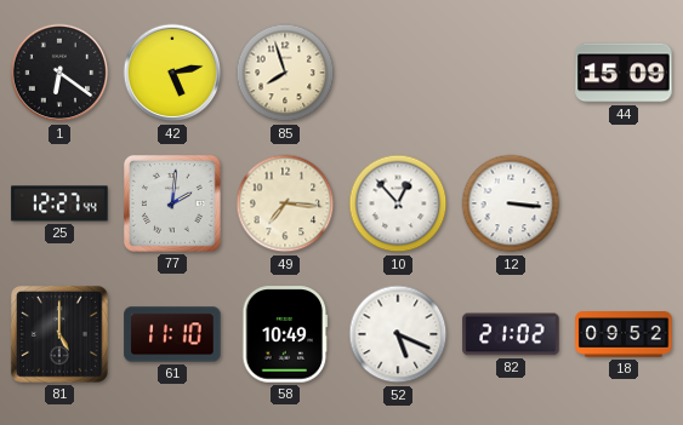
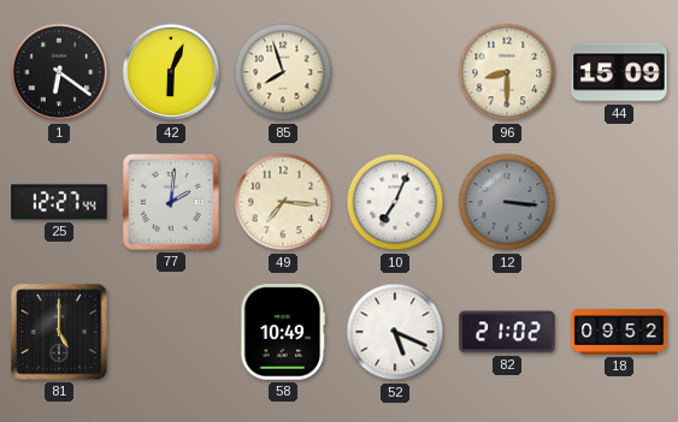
42: 5:13 -> 6:04
96: none -> 8:30
10: 12:53 -> 7:04
12 dial: white -> grey
61: 11:10 -> none
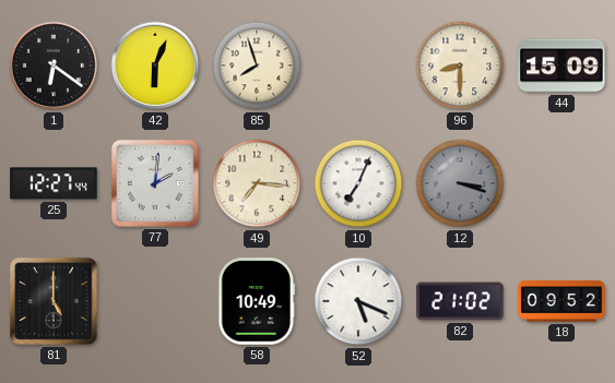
12: 3:16 -> 3:18
